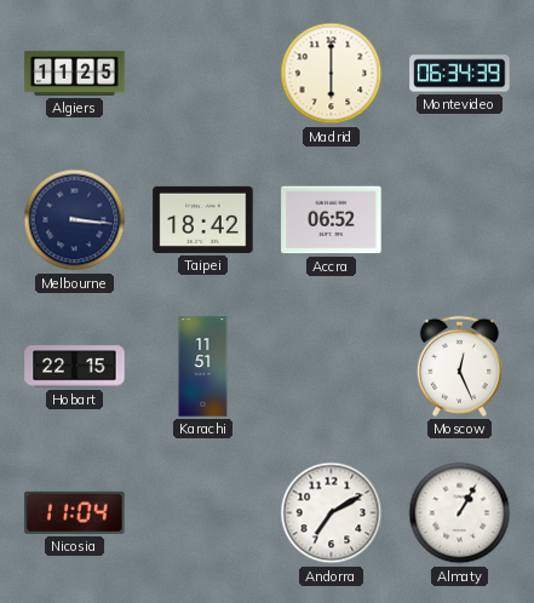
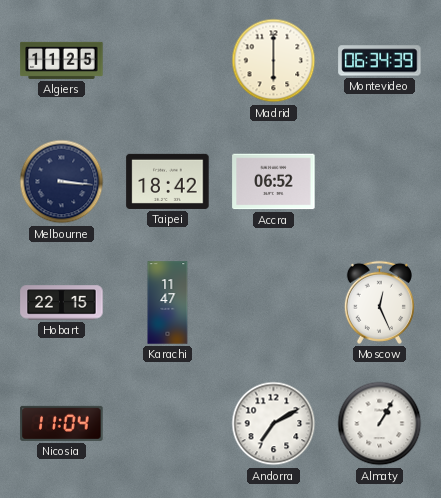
Karachi: 11:51 -> 11:47
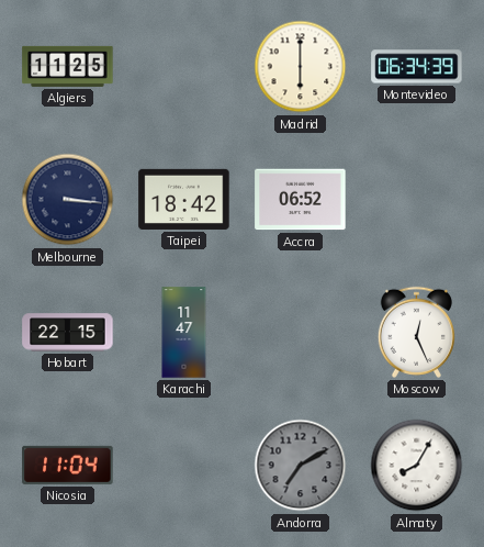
Andorra dial: white -> grey
Almaty: 1:05 -> 8:05
